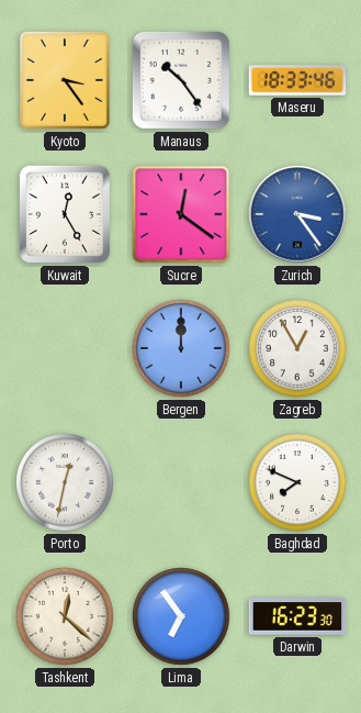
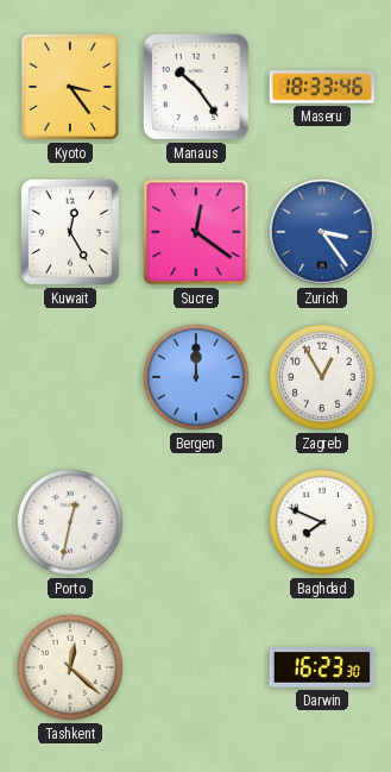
Lima: 6:54 -> none
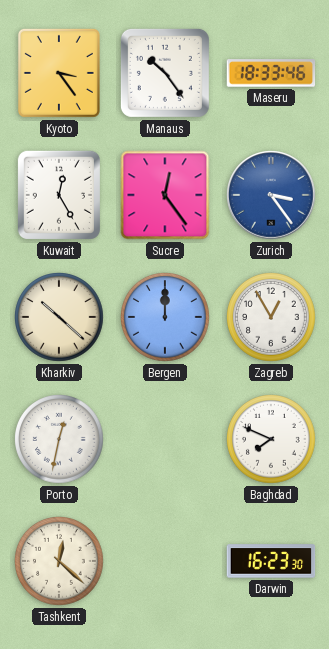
Sucre: 12:21 -> 12:24
Kharkiv: none -> 10:22
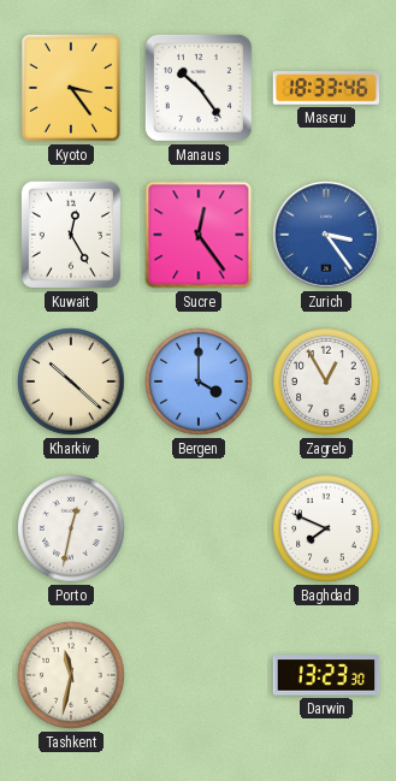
Bergen: 12:00 -> 4:00
Tashkent: 12:22 -> 11:32
Darwin: 16:23 -> 13:23
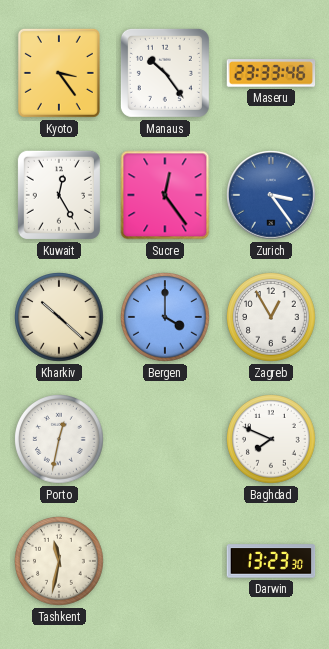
Maseru: 18:33 -> 23:33
